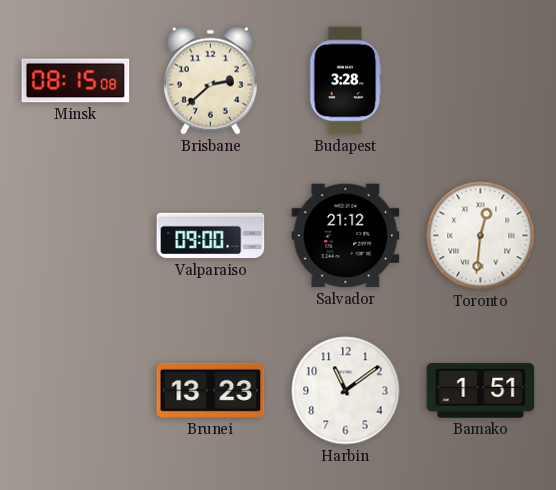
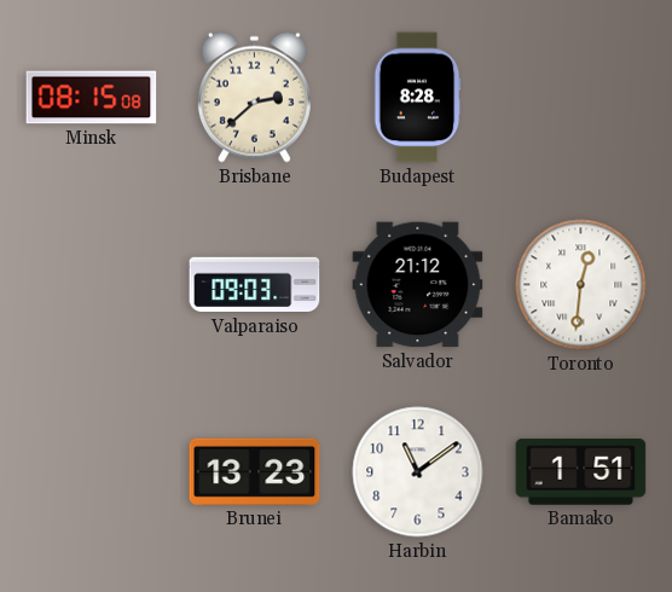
Budapest: 3:28 -> 8:28
Valparaiso: 09:00 -> 09:03
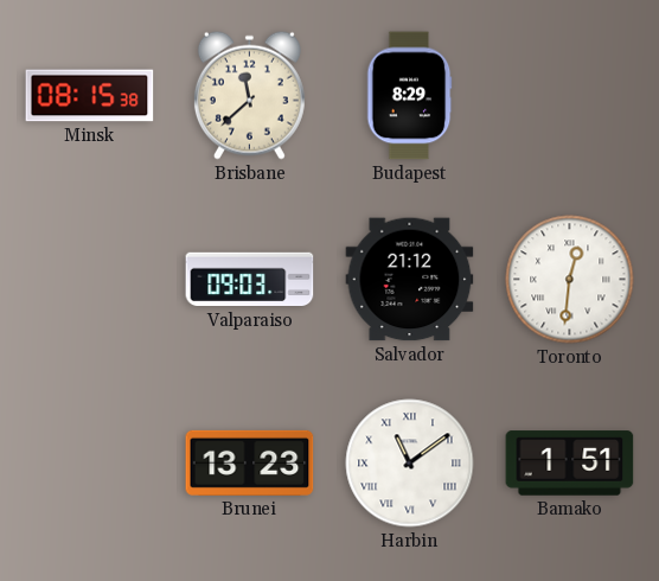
Minsk: 08:15:08 -> 08:15:38
Brisbane: 2:38 -> 11:38
Budapest: 8:28 -> 8:29
Harbin numerals: Arabic -> Roman
